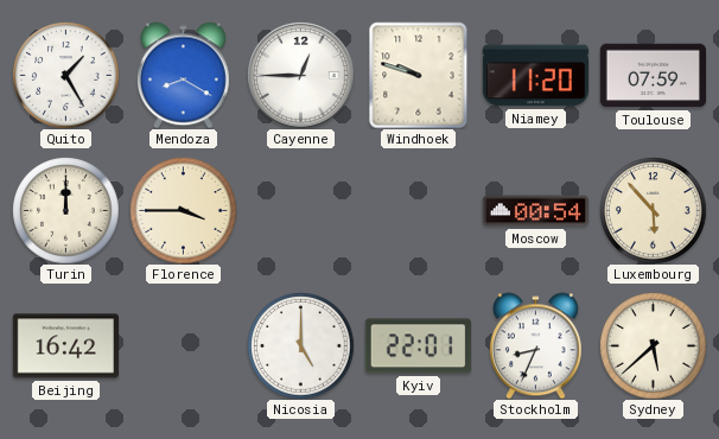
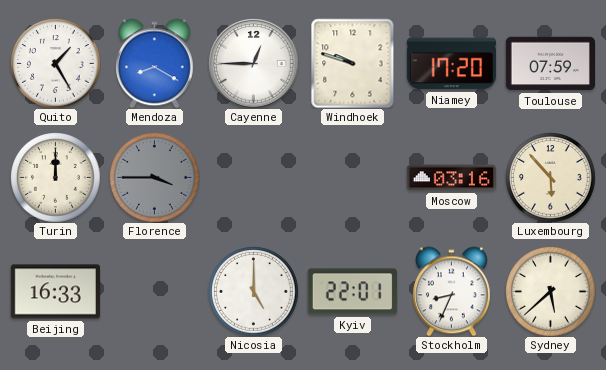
Niamey: 11:20 -> 17:20
Florence dial: cream -> grey
Moscow: 00:54 -> 03:16
Beijing: 16:42 -> 16:33
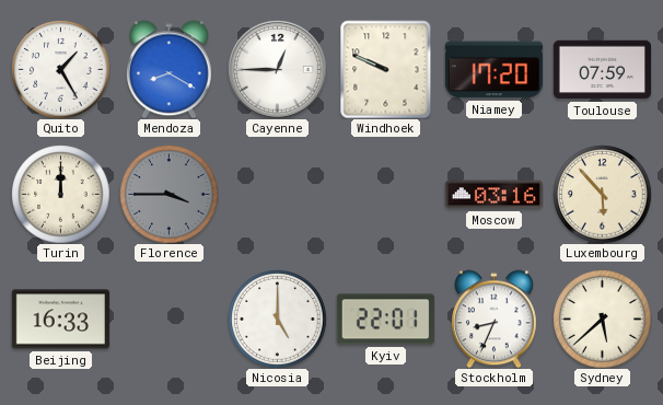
Windhoek: 9:48 -> 9:49
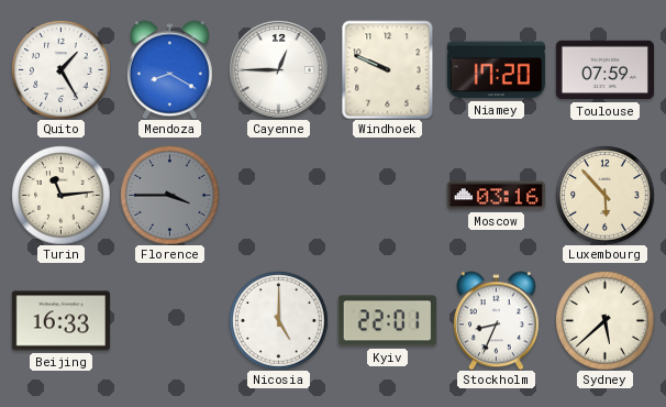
Turin: 12:00 -> 11:14
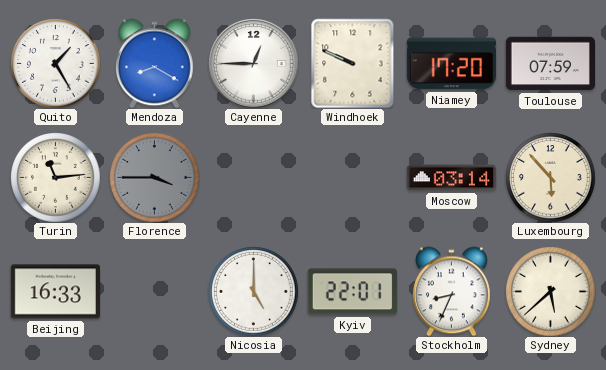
Moscow: 03:16 -> 03:14
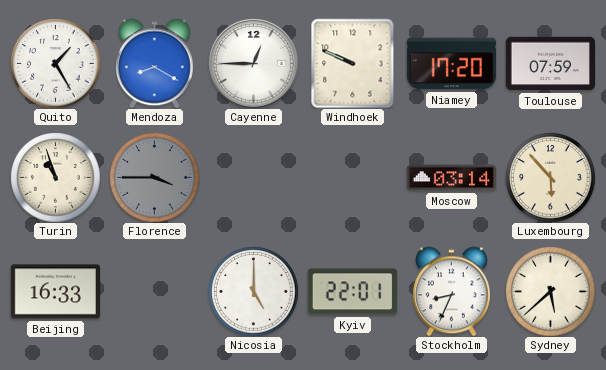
Turin: 11:14 -> 10:57
